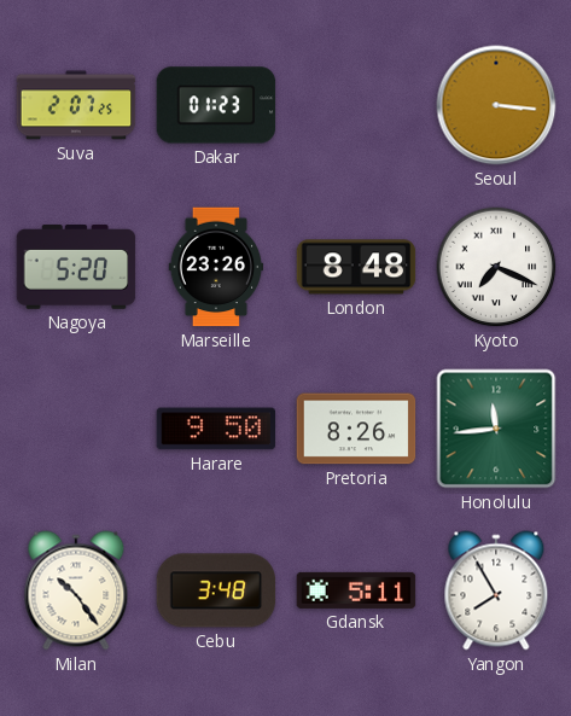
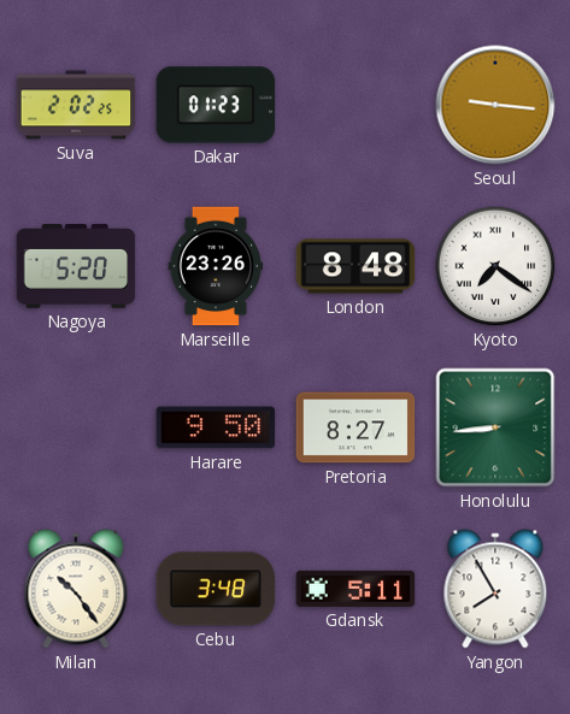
Suva: 2:07 -> 2:02
Seoul: 3:16 -> 9:16
Kyoto: 7:19 -> 7:21
Pretoria: 8:26 -> 8:27
Honolulu: 11:44 -> 8:44
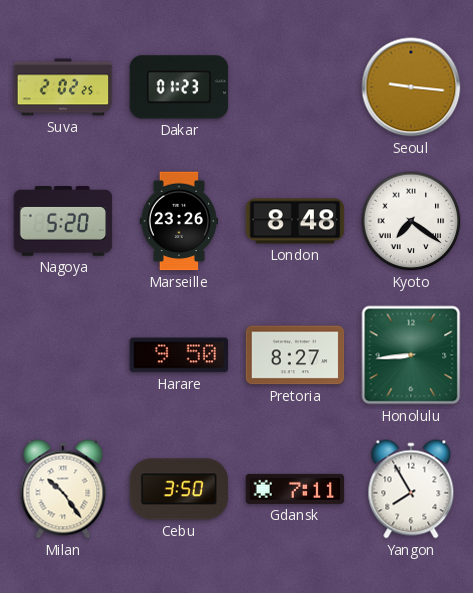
Cebu: 3:48 -> 3:50
Gdansk: 5:11 -> 7:11
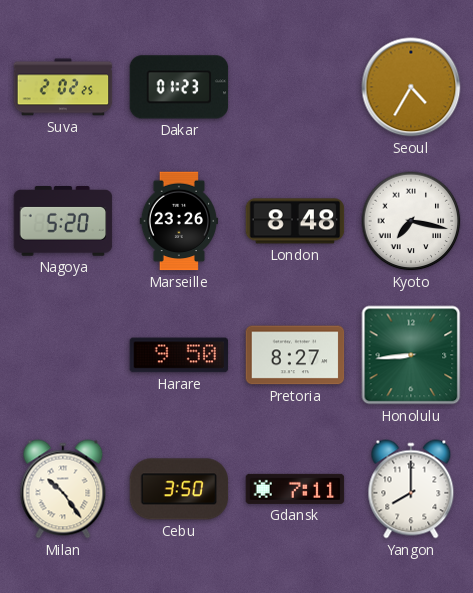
Seoul: 9:16 -> 4:35
Kyoto: 7:21 -> 7:17
Yangon: 7:55 -> 8:00
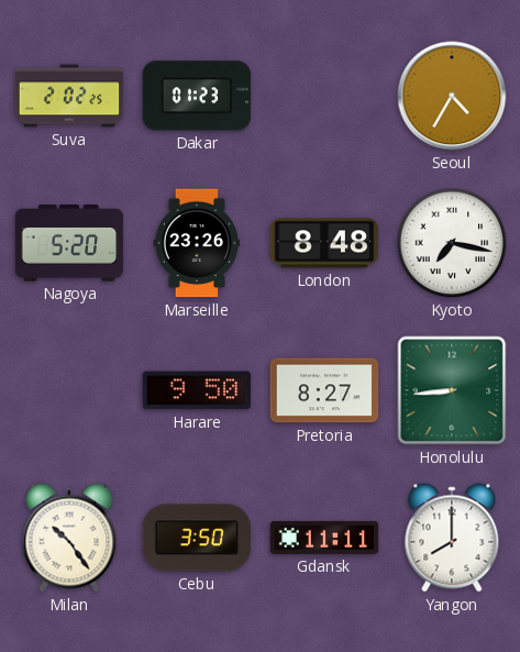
Gdansk: 7:11 -> 11:11
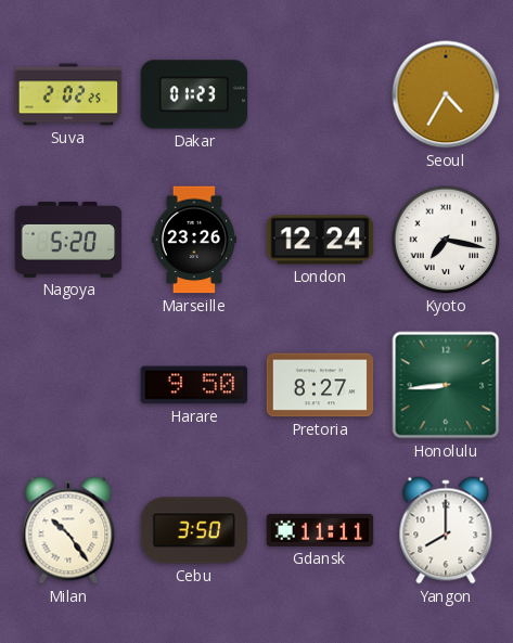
London: 8:48 -> 12:24
